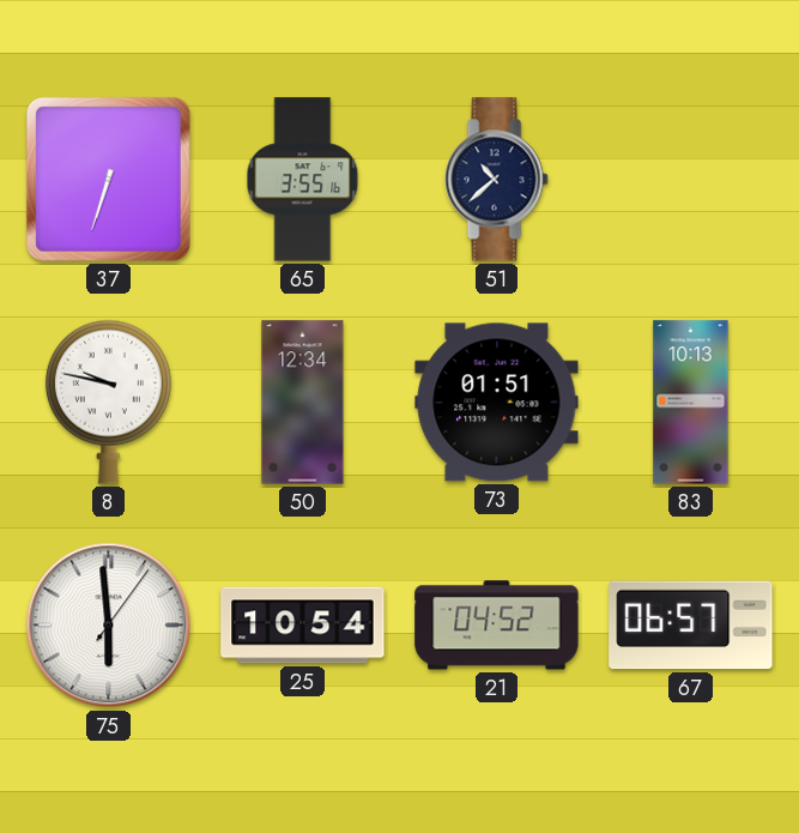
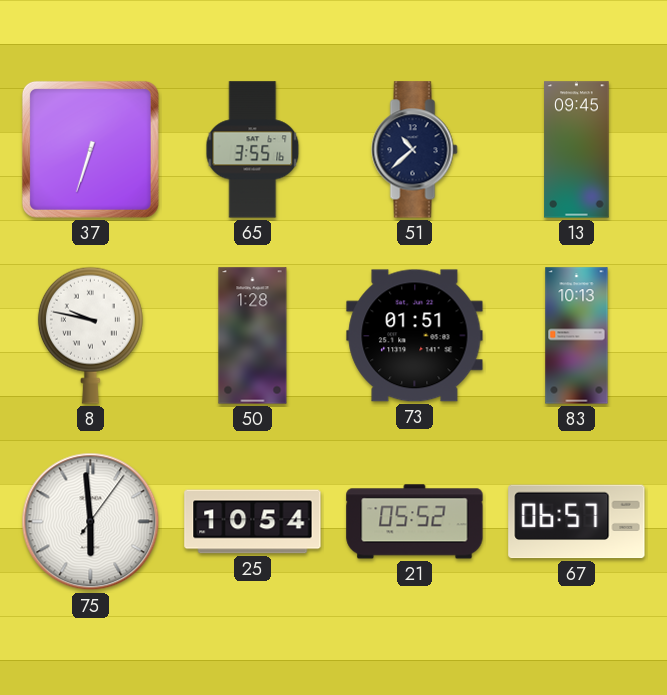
13: none -> 09:45
50: 12:34 -> 1:28
21: 04:52 -> 05:52
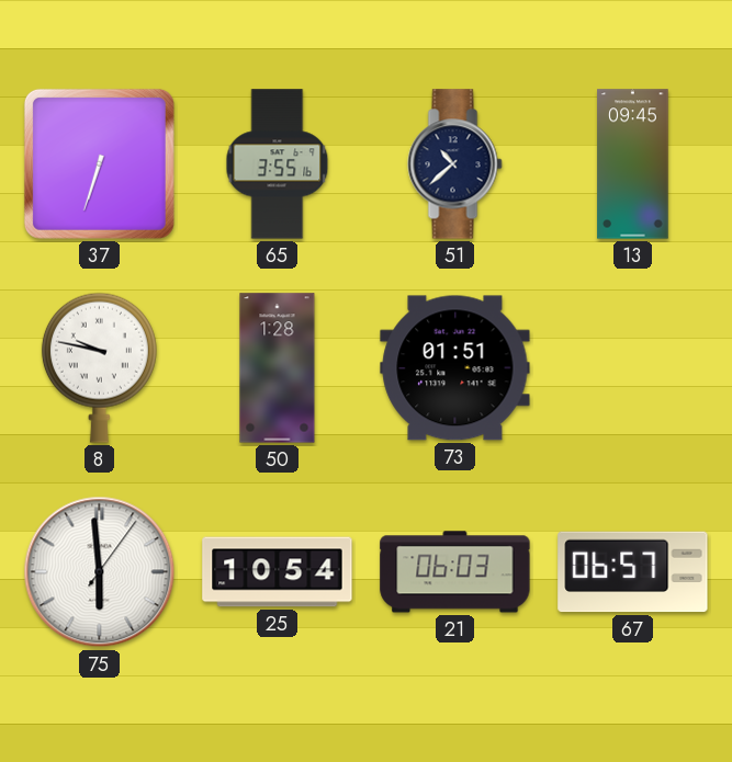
83: 10:13 -> none
21: 05:52 -> 06:03
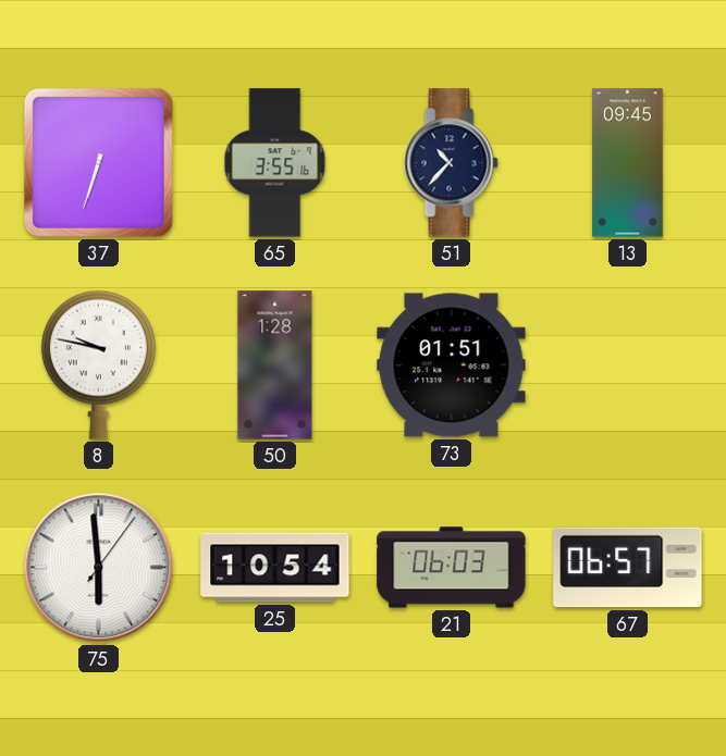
51: 10:38 -> 10:37
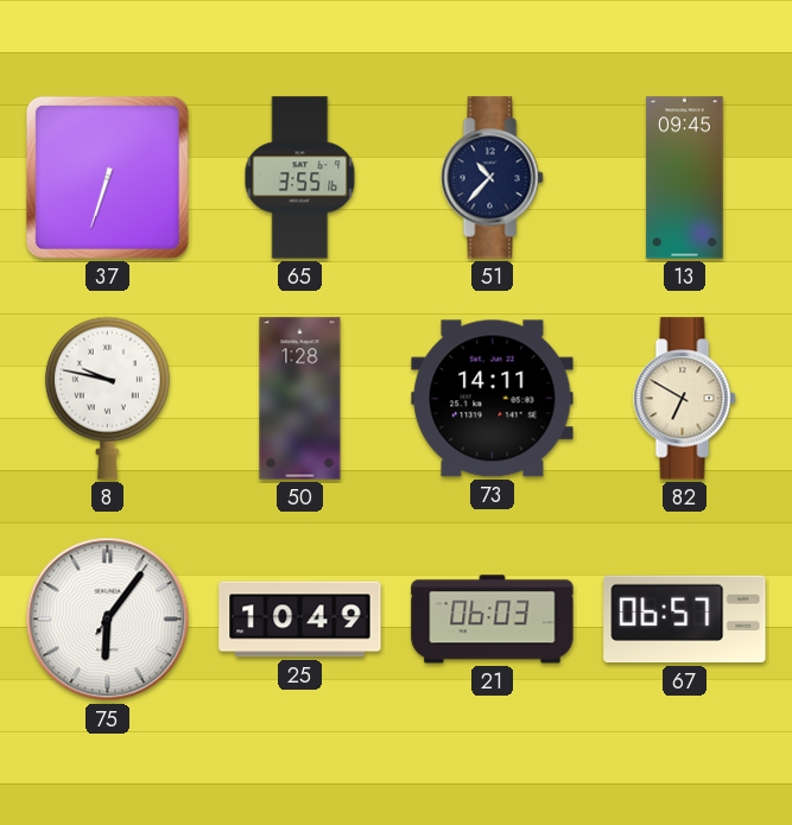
73: 01:51 -> 14:11
82: none -> 6:50
75: 5:59 -> 6:06
25: 10:54 -> 10:49
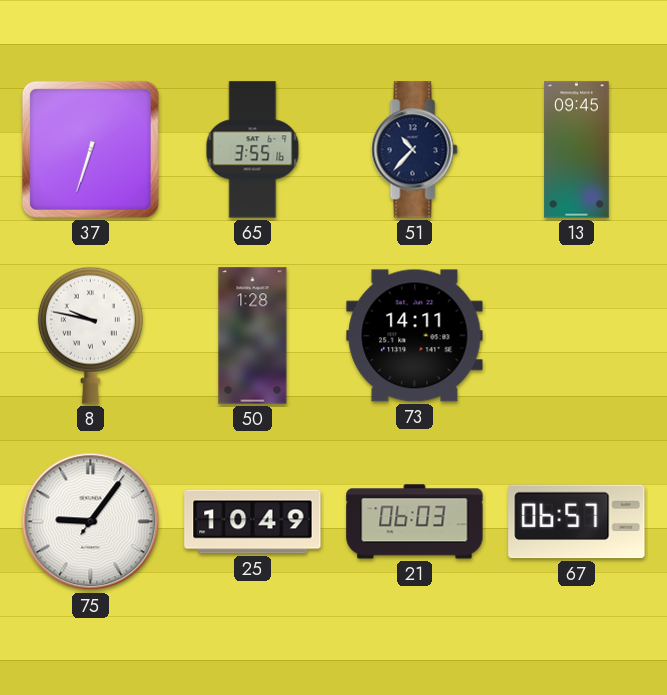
82: 6:50 -> none
75: 6:06 -> 9:06
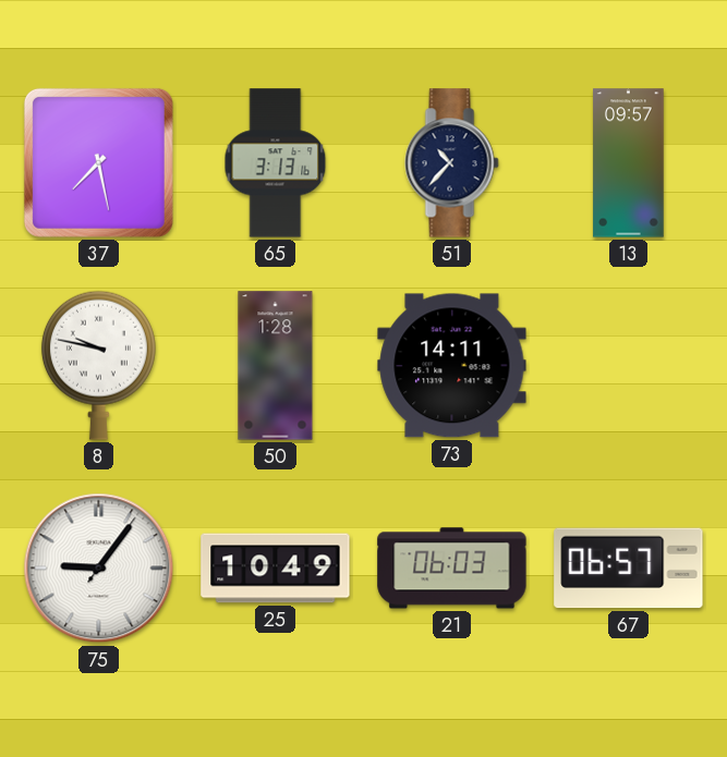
37: 6:33 -> 7:28
65: 3:55 -> 3:13
13: 09:45 -> 09:57
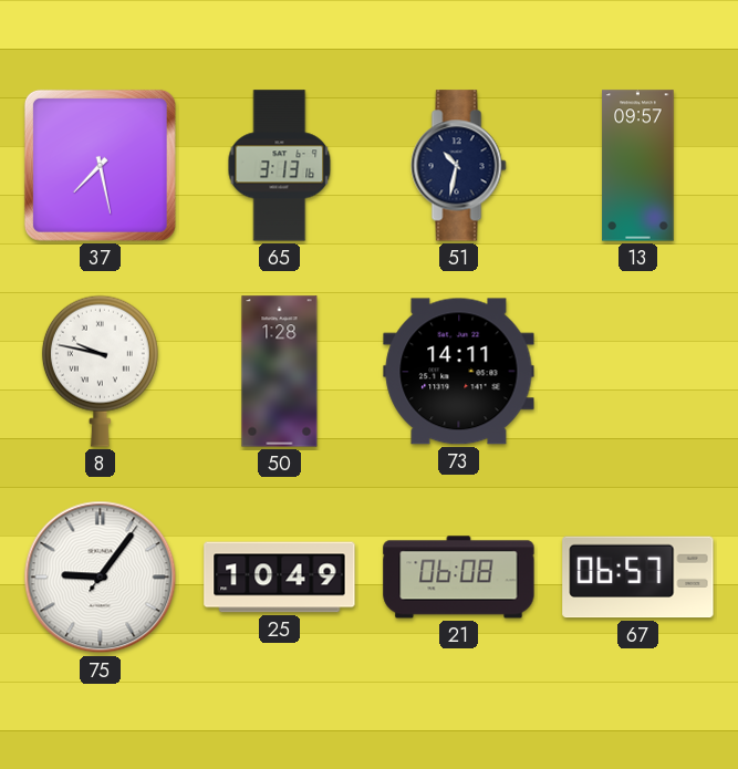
51: 10:37 -> 10:32
21: 06:03 -> 06:08
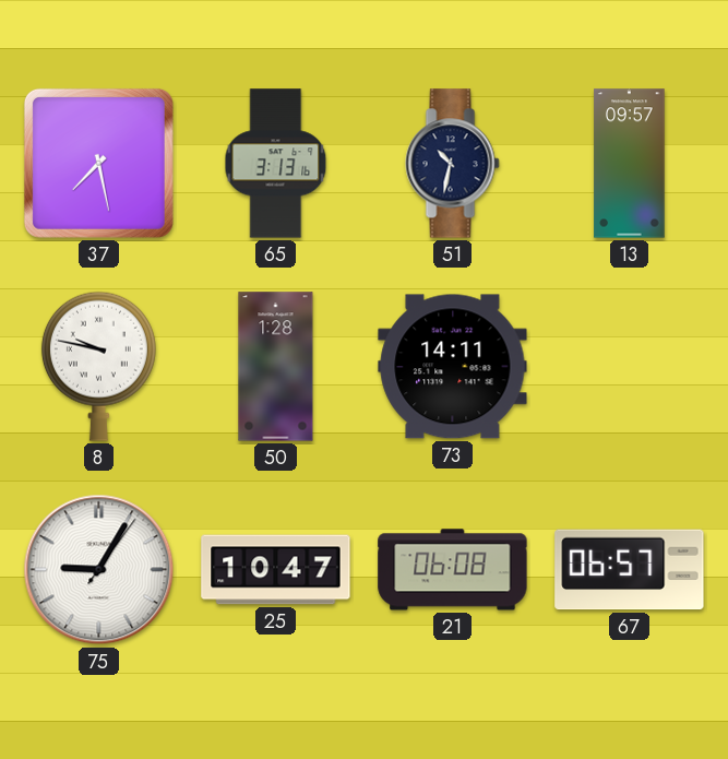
75: 9:06 -> 9:05
25: 10:49 -> 10:47
